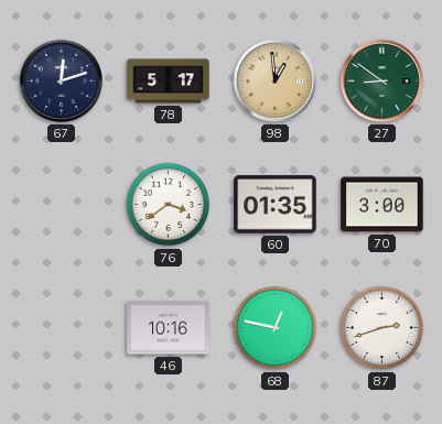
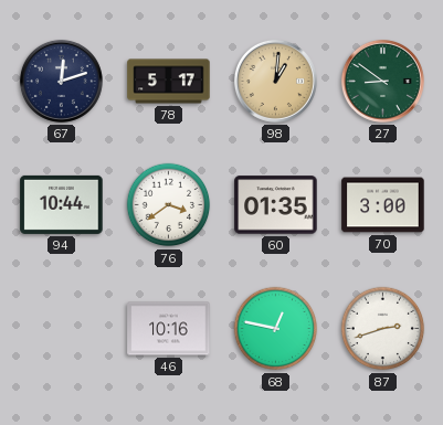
98: 12:59 -> 1:01
94: none -> 10:44
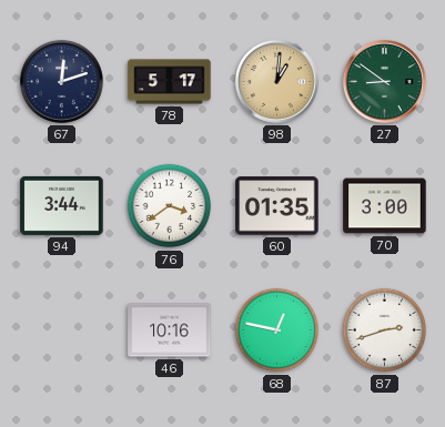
94: 10:44 -> 3:44
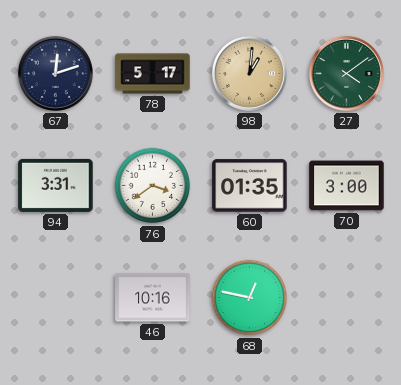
27: 8:51 -> 4:09
94: 3:44 -> 3:31
87: 2:42 -> none
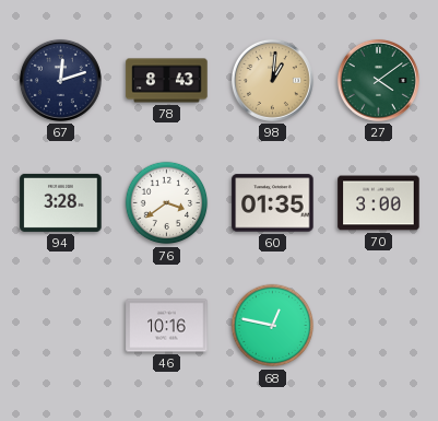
78: 5:17 -> 8:43
94: 3:31 -> 3:28
